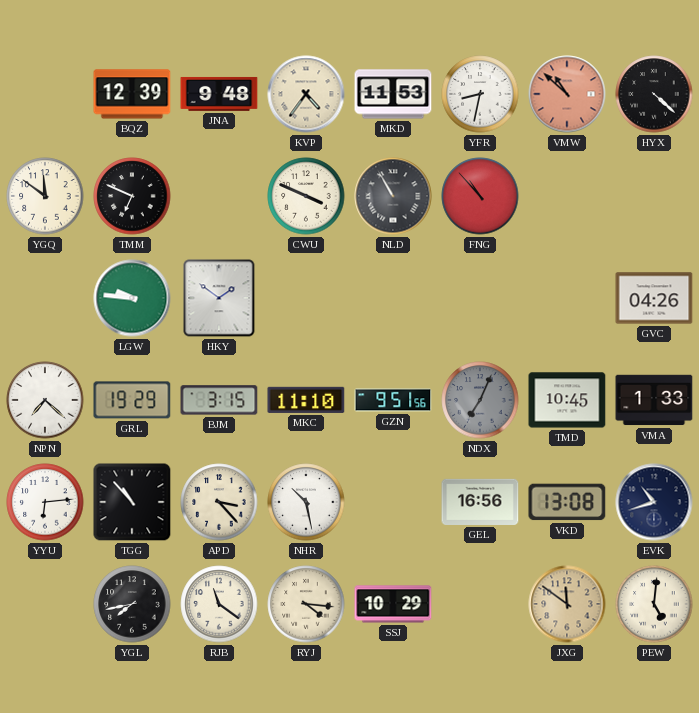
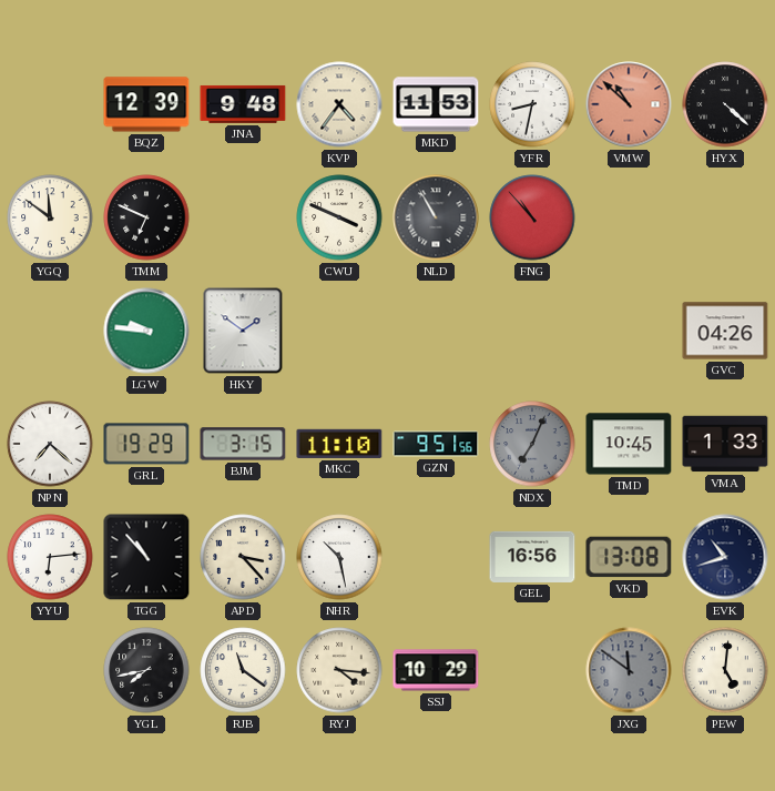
JXG dial: champagne -> grey
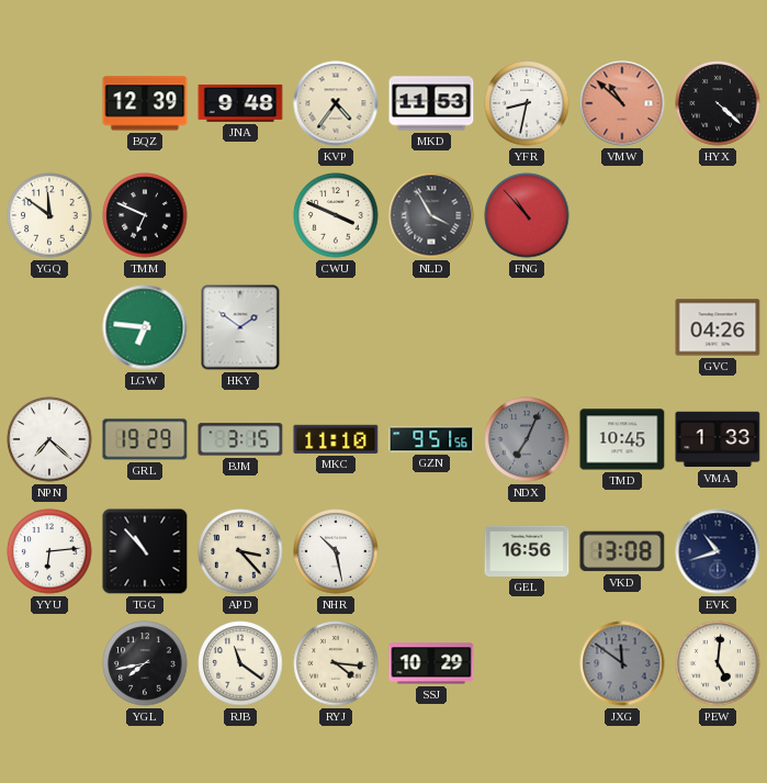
NLD: 10:55 -> 3:55
LGW: 9:46 -> 6:46
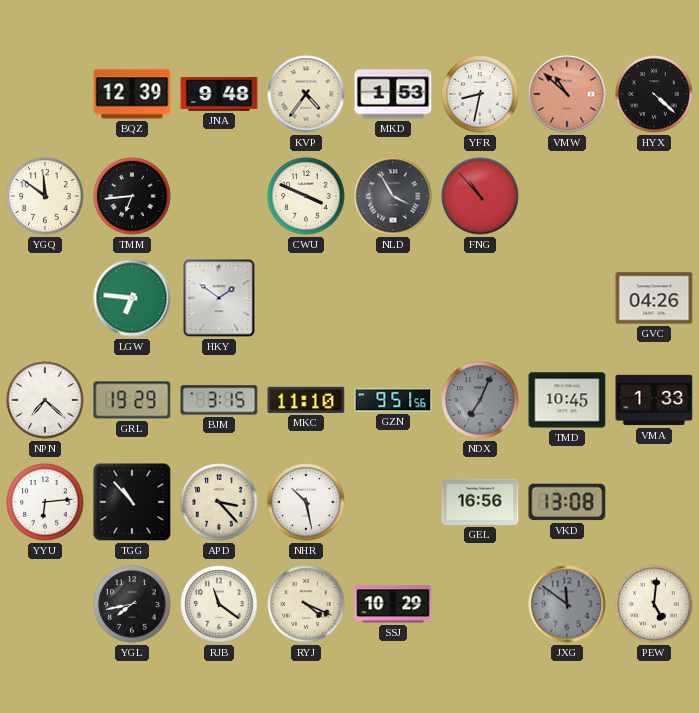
MKD: 11:53 -> 1:53
TMM: 6:49 -> 6:44
EVK: 10:42 -> none
RYJ: 4:16 -> 4:19
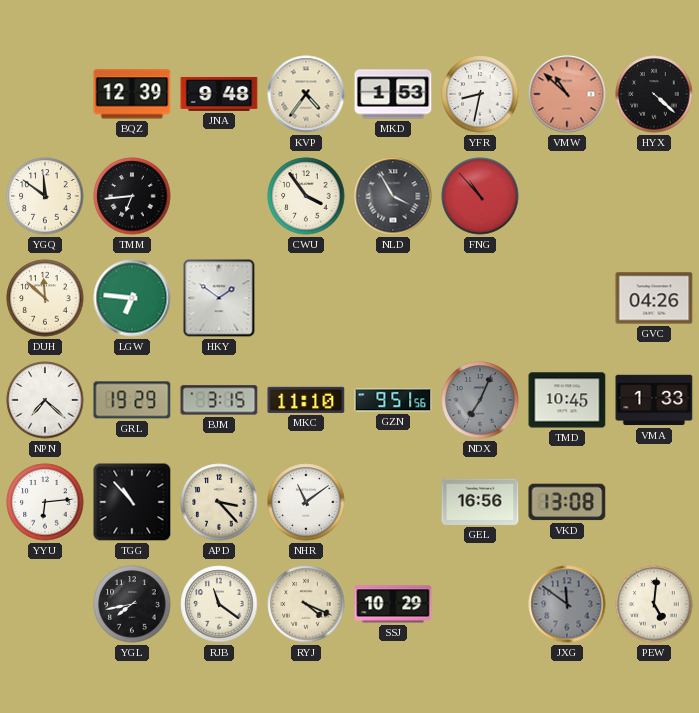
CWU: 3:49 -> 3:54
DUH: none -> 11:52
NHR: 10:28 -> 11:09
